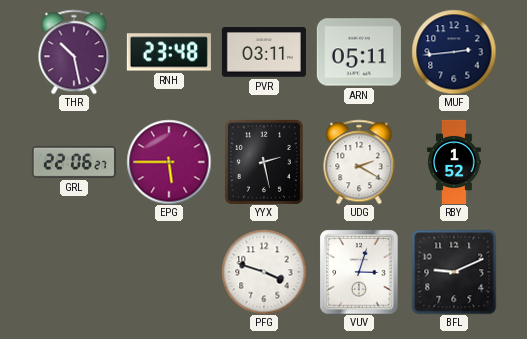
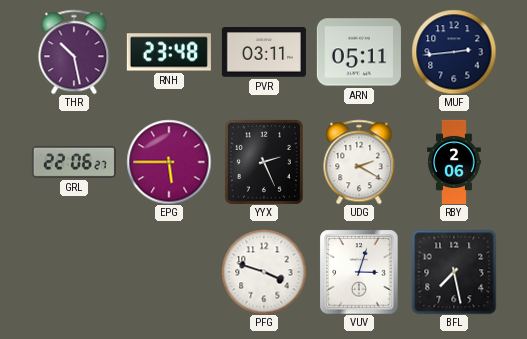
YYX: 2:28 -> 2:26
RBY: 1:52 -> 2:06
BFL: 9:11 -> 7:28
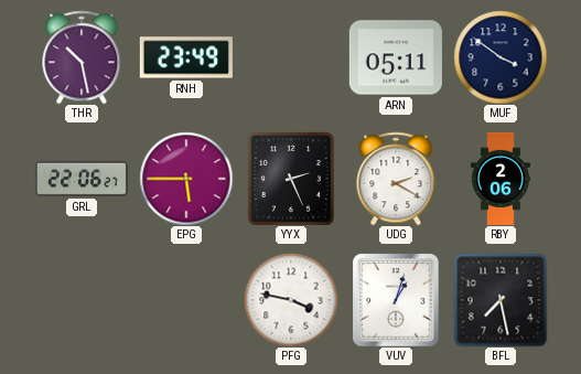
RNH: 23:48 -> 23:49
PVR: 03:11 -> none
MUF: 2:44 -> 3:51
PFG: 3:48 -> 3:47
VUV: 3:03 -> 1:03
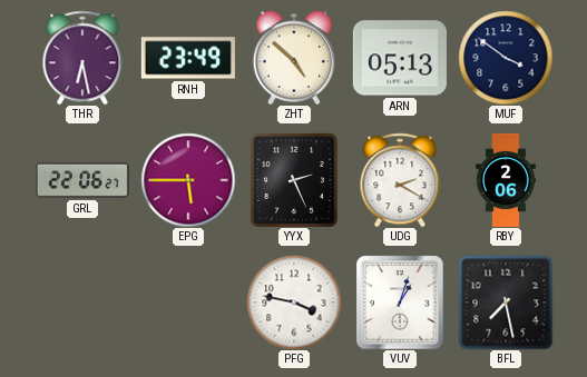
THR: 10:28 -> 6:28
ZHT: none -> 4:52
ARN: 05:11 -> 05:13
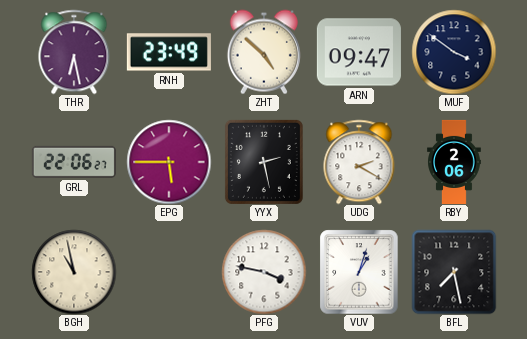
ARN: 05:13 -> 09:47
YYX: 2:26 -> 2:28
BGH: none -> 10:58
